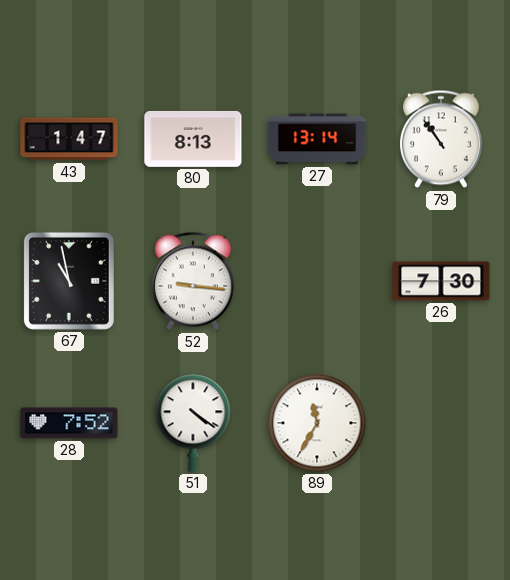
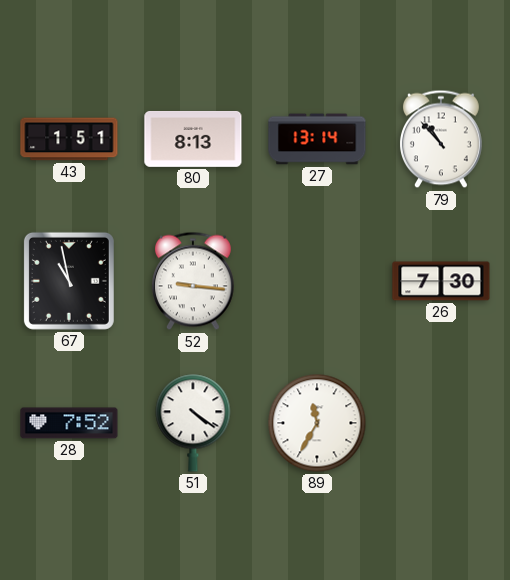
43: 1:47 -> 1:51
79: 10:54 -> 10:53
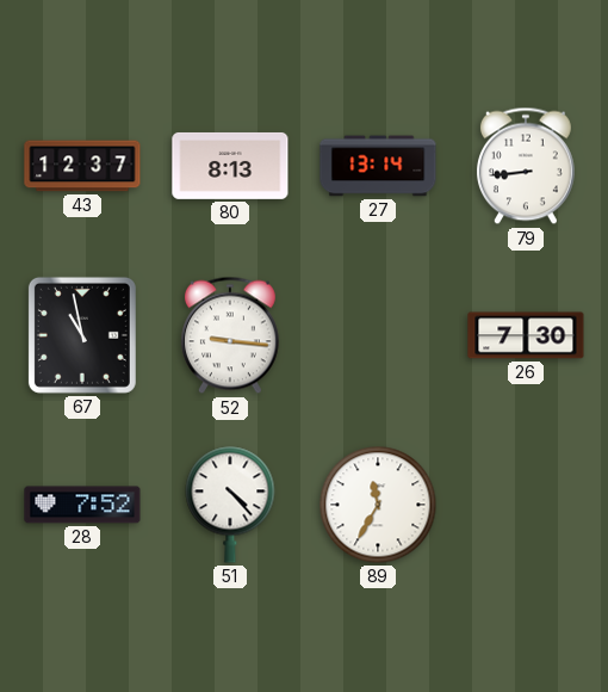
43: 1:51 -> 12:37
79: 10:53 -> 8:44
51: 4:21 -> 4:23
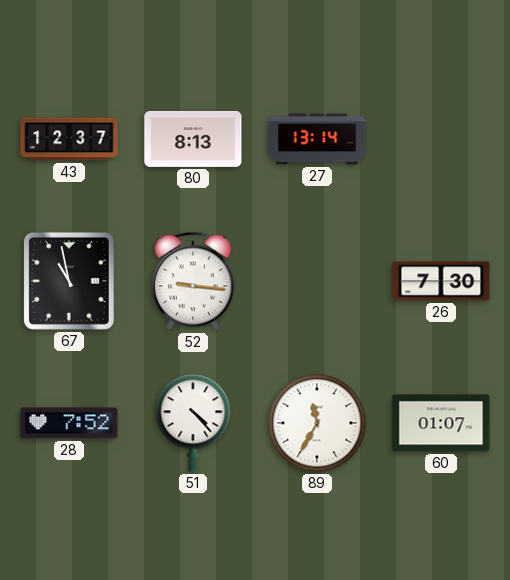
79: 8:44 -> none
60: none -> 01:07
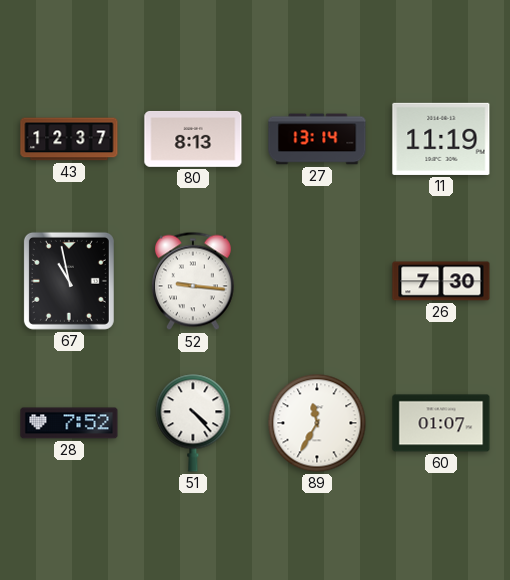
11: none -> 11:19
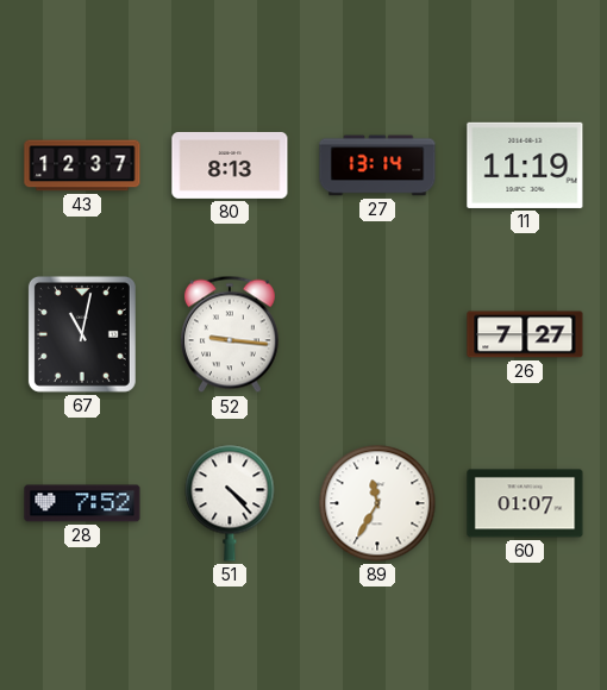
67: 10:58 -> 11:02
26: 7:30 -> 7:27
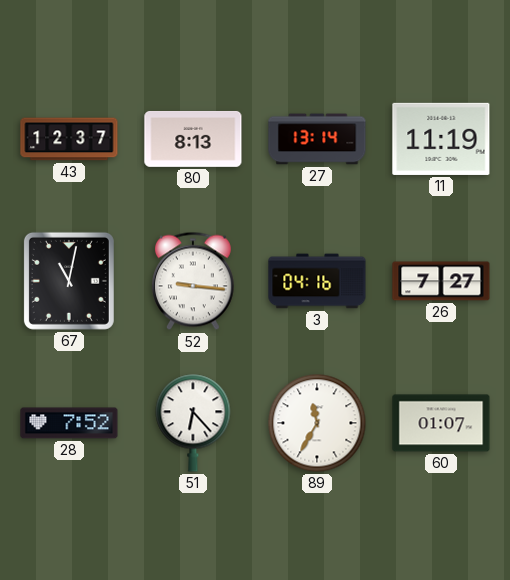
3: none -> 04:16
51: 4:23 -> 6:23
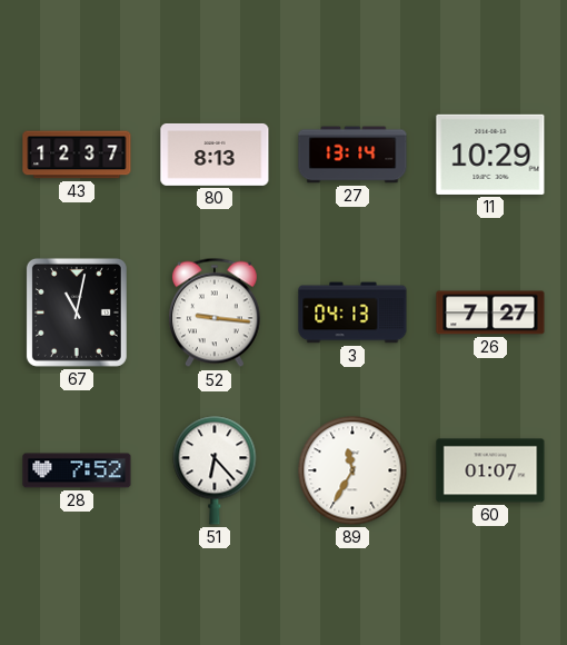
11: 11:19 -> 10:29
3: 04:16 -> 04:13
